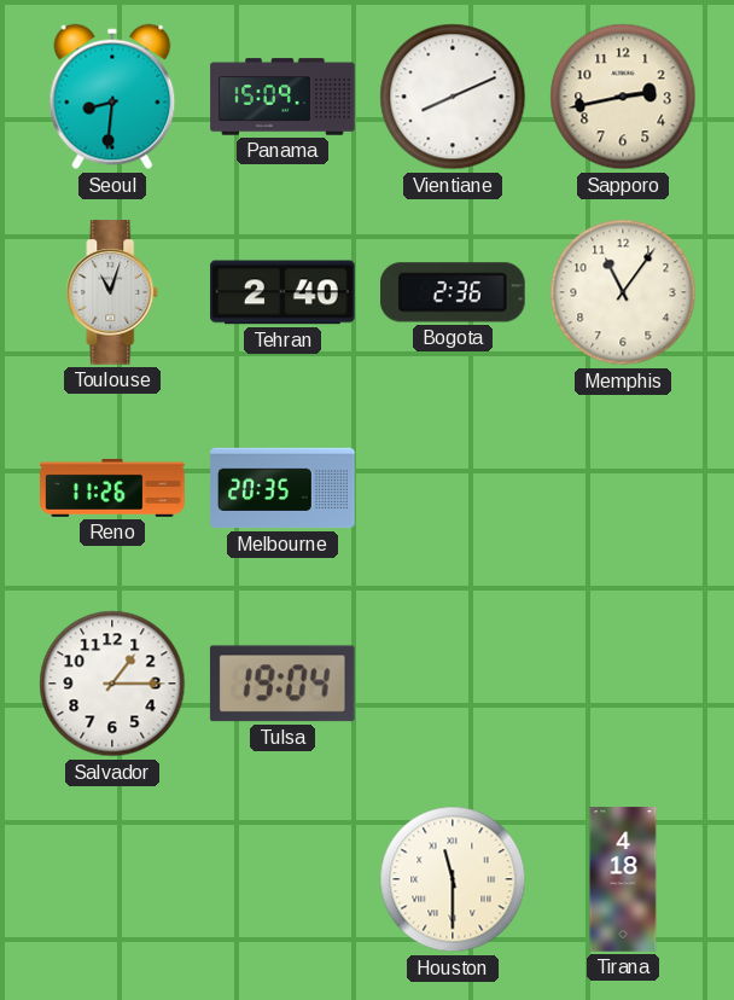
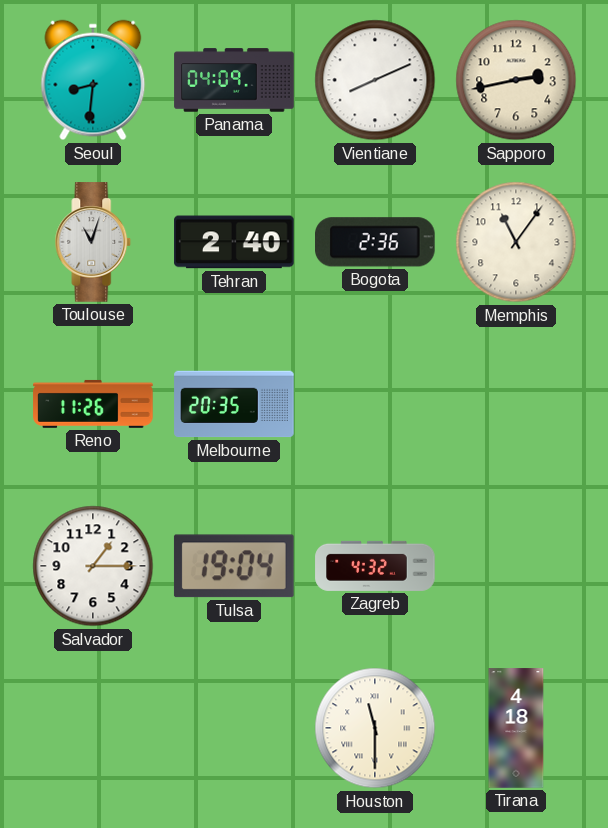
Panama: 15:09 -> 04:09
Zagreb: none -> 4:32
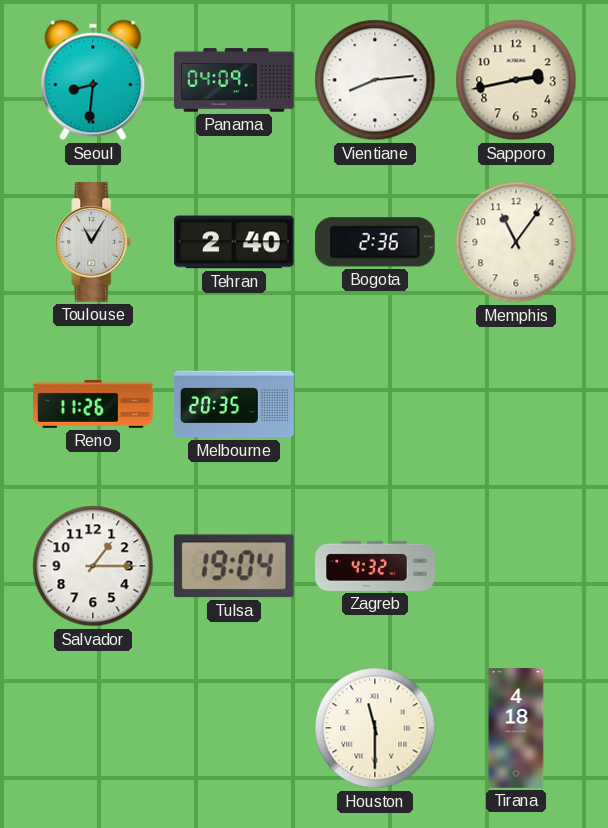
Vientiane: 8:11 -> 8:14
Toulouse: 11:03 -> 11:05
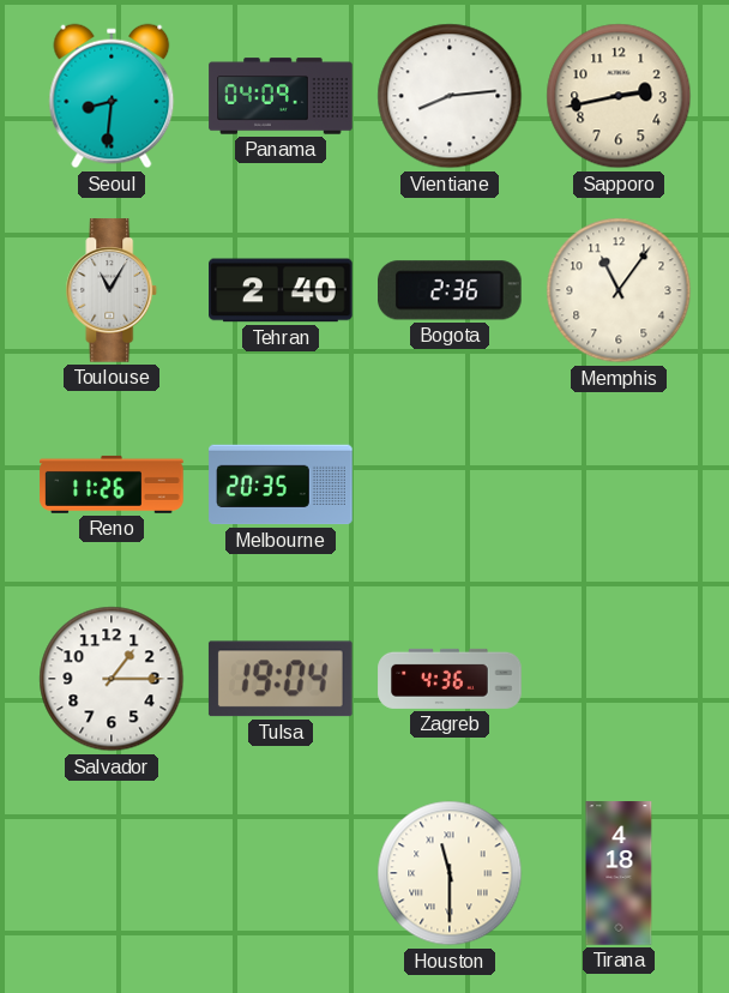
Zagreb: 4:32 -> 4:36
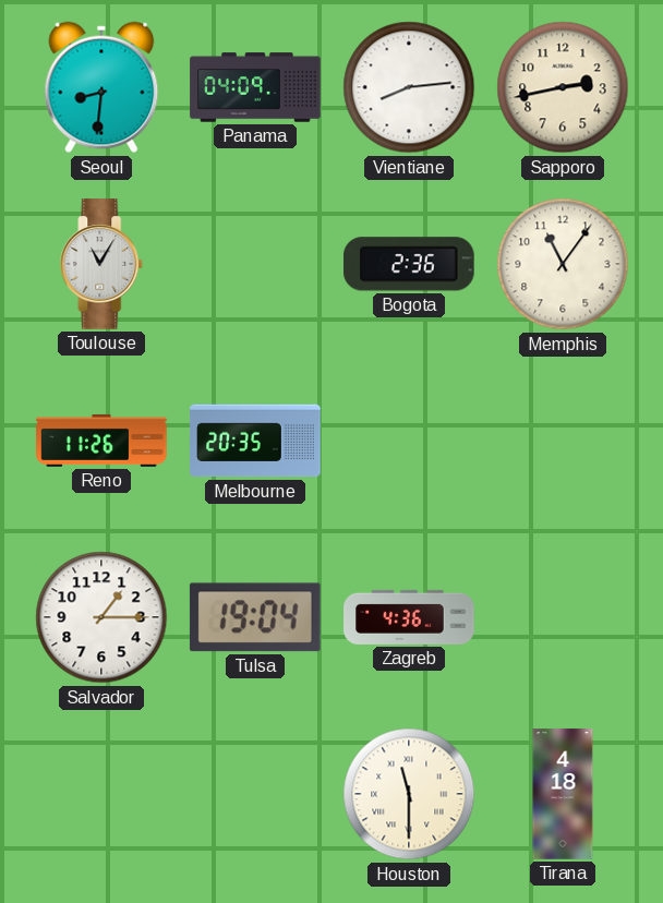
Tehran: 2:40 -> none
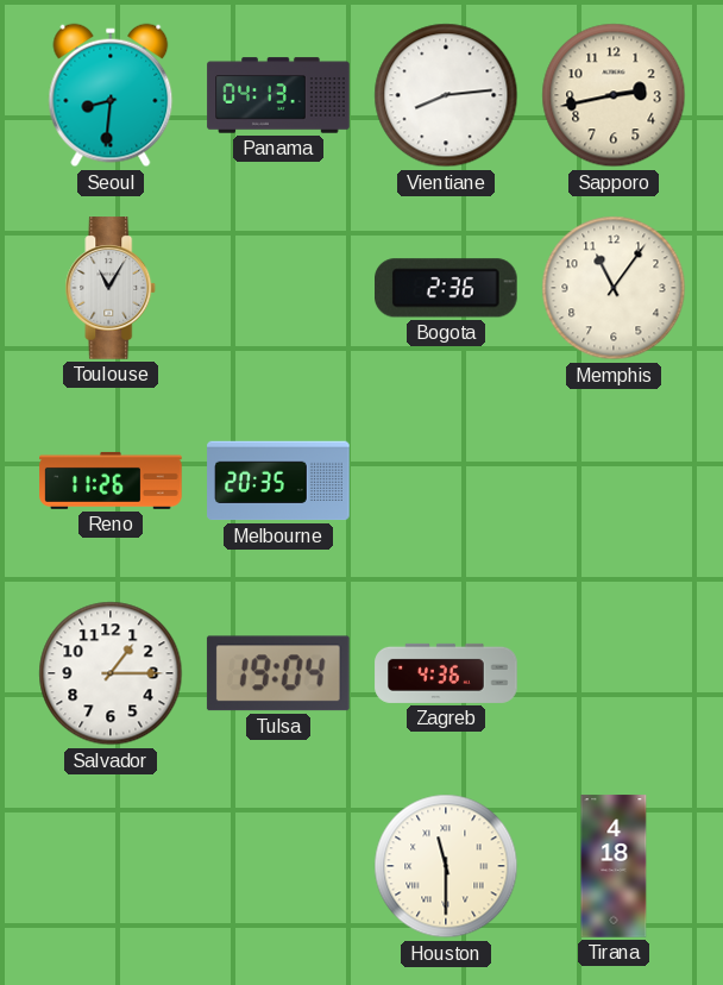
Panama: 04:09 -> 04:13
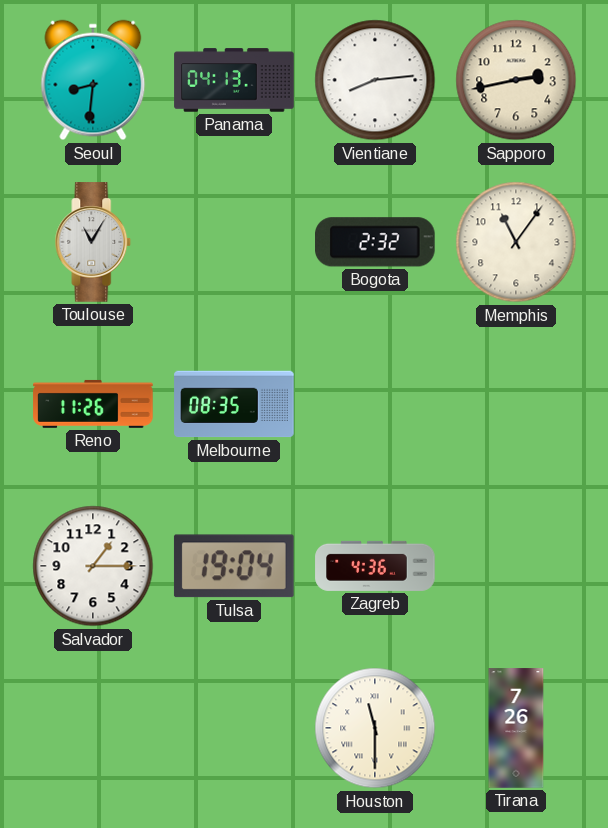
Bogota: 2:36 -> 2:32
Melbourne: 20:35 -> 08:35
Tirana: 4:18 -> 7:26
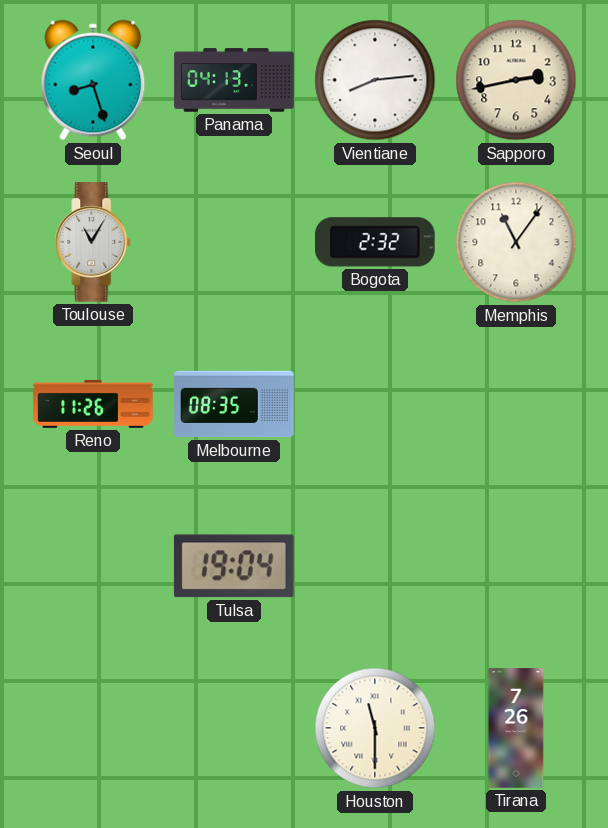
Seoul: 8:31 -> 8:27
Salvador: 1:15 -> none
Zagreb: 4:36 -> none
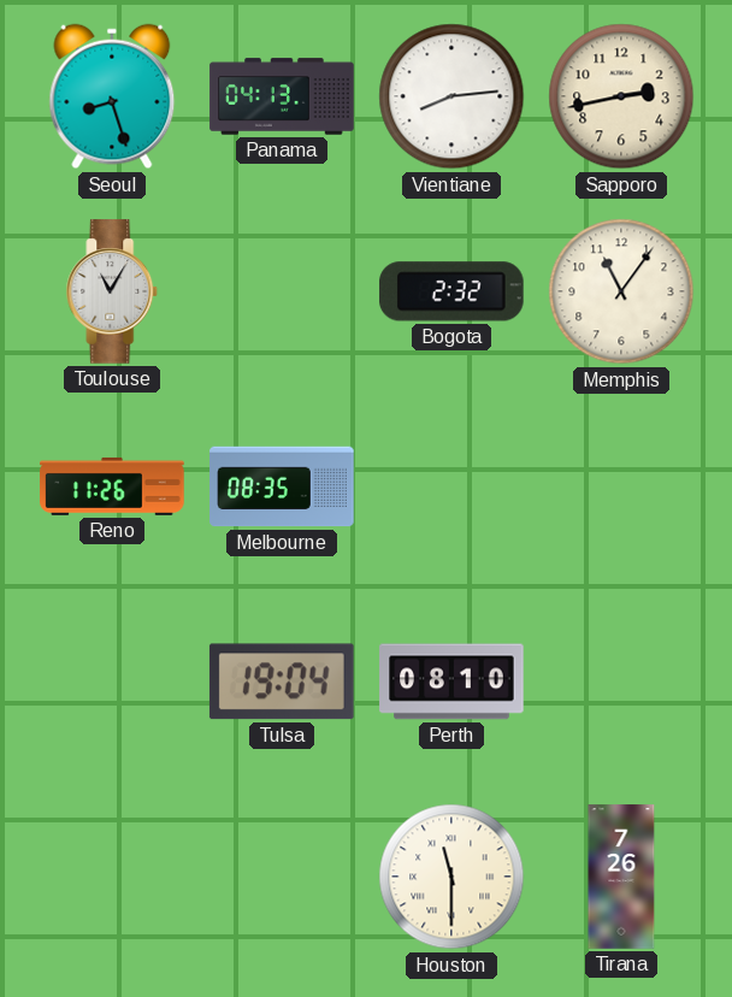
Perth: none -> 08:10
